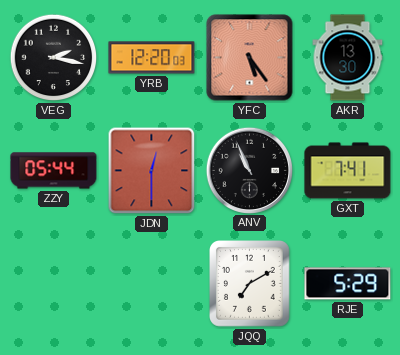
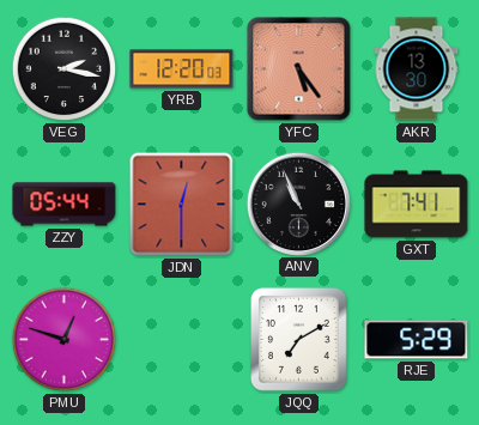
PMU: none -> 12:48
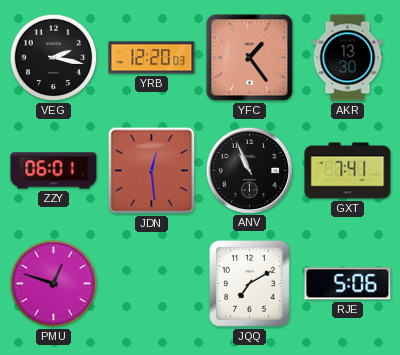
YFC: 5:24 -> 1:24
ZZY: 05:44 -> 06:01
JDN: 12:30 -> 12:29
RJE: 5:29 -> 5:06
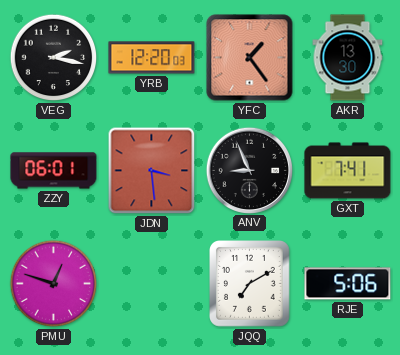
JDN: 12:29 -> 3:29
ANV: 10:56 -> 8:56
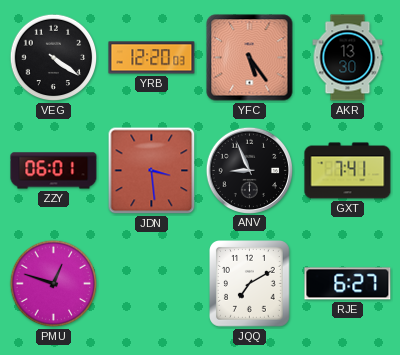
VEG: 2:17 -> 4:21
YFC: 1:24 -> 5:24
RJE: 5:06 -> 6:27
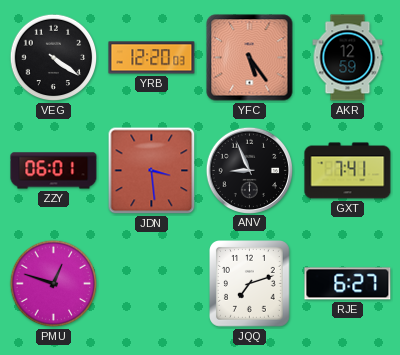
AKR: 13:30 -> 12:59
JQQ: 7:10 -> 7:12
